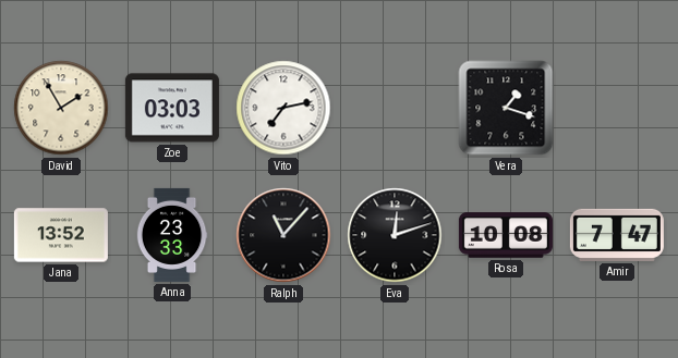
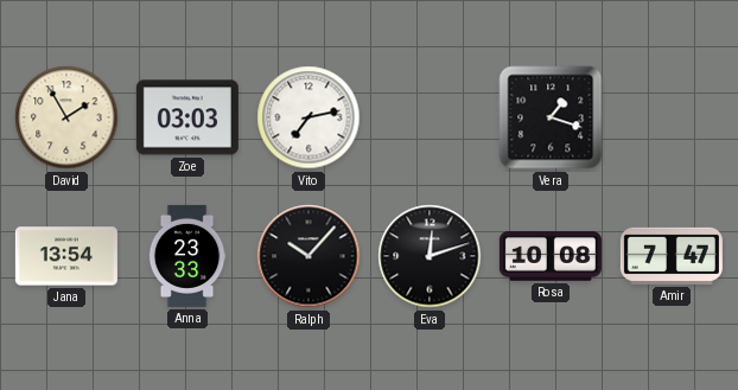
Jana: 13:52 -> 13:54
Ralph: 11:07 -> 10:07
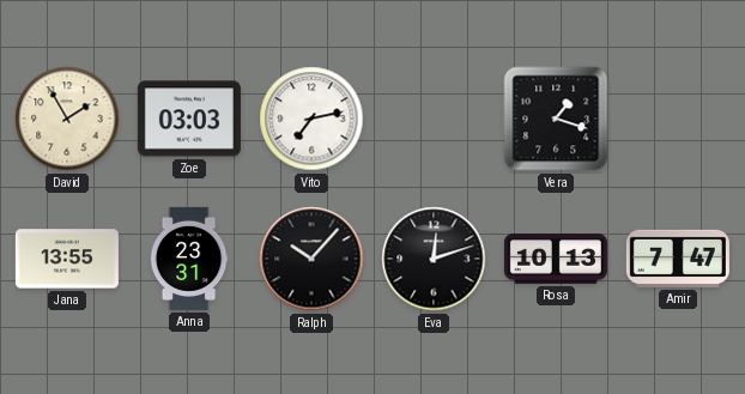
Jana: 13:54 -> 13:55
Anna: 23:33 -> 23:31
Rosa: 10:08 -> 10:13
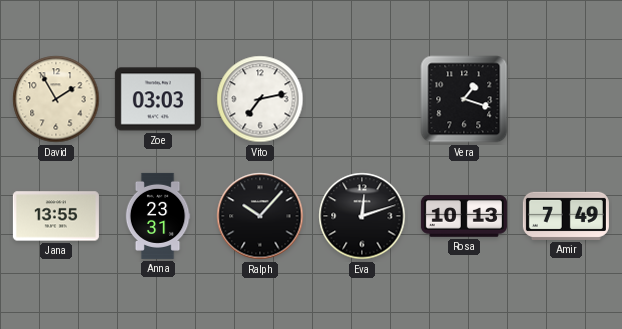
Amir: 7:47 -> 7:49
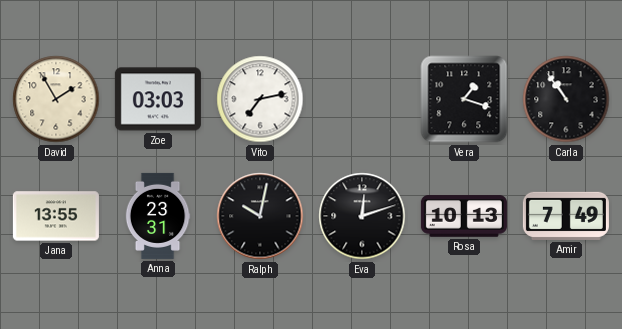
Carla: none -> 10:54
Ralph: 10:07 -> 10:02
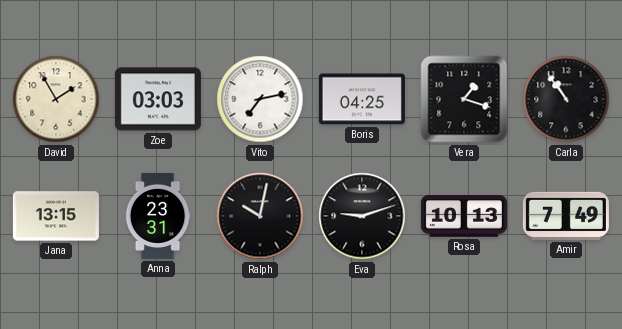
Boris: none -> 04:25
Jana: 13:55 -> 13:15
Eva: 12:12 -> 9:12
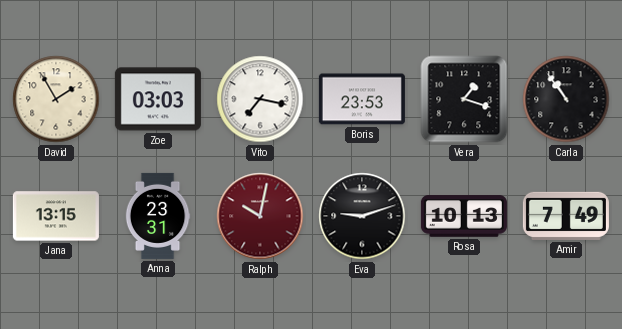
Vito: 7:13 -> 7:17
Boris: 04:25 -> 23:53
Ralph dial: black -> burgundy
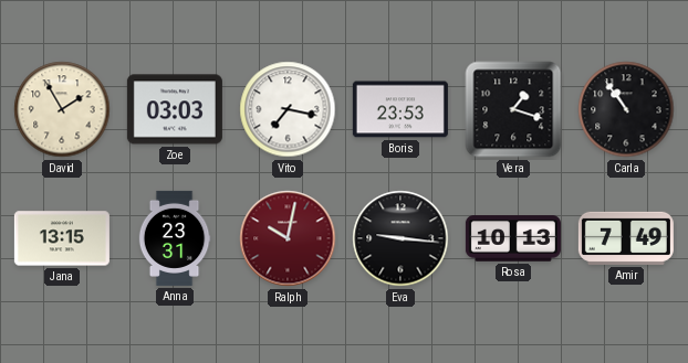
Eva: 9:12 -> 9:16
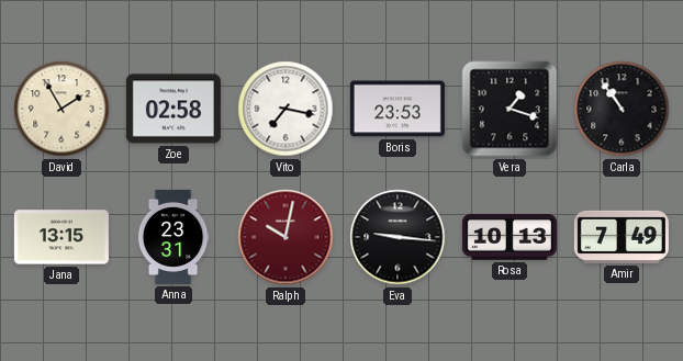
Zoe: 03:03 -> 02:58
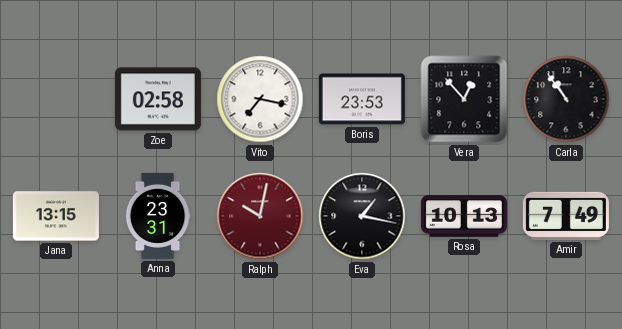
David: 1:55 -> none
Vera: 1:18 -> 12:53
Eva: 9:16 -> 1:17
